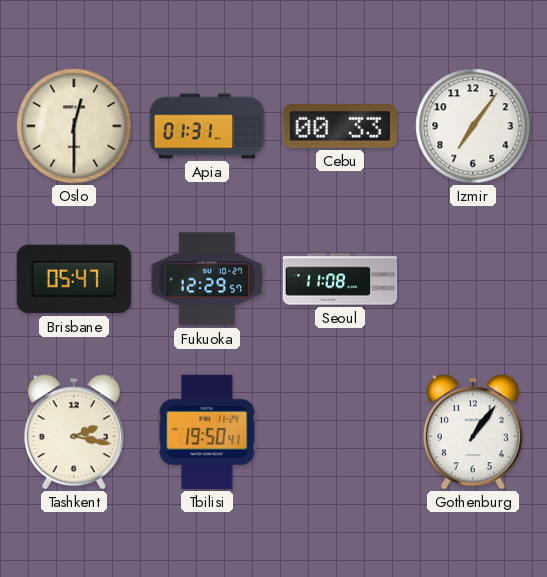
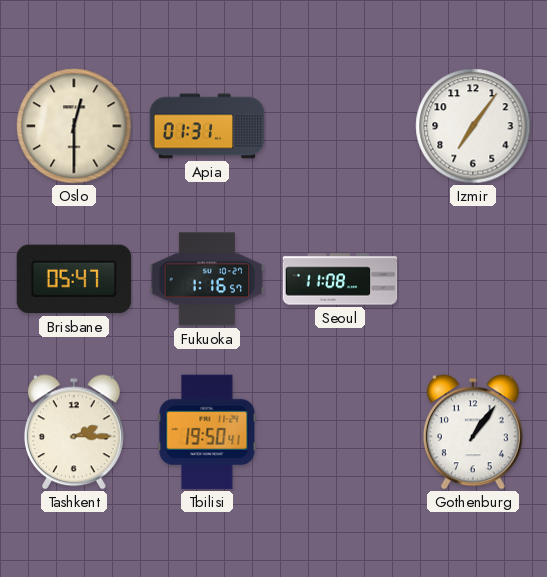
Cebu: 00:33 -> none
Fukuoka: 12:29 -> 1:16
Tashkent: 2:17 -> 2:15
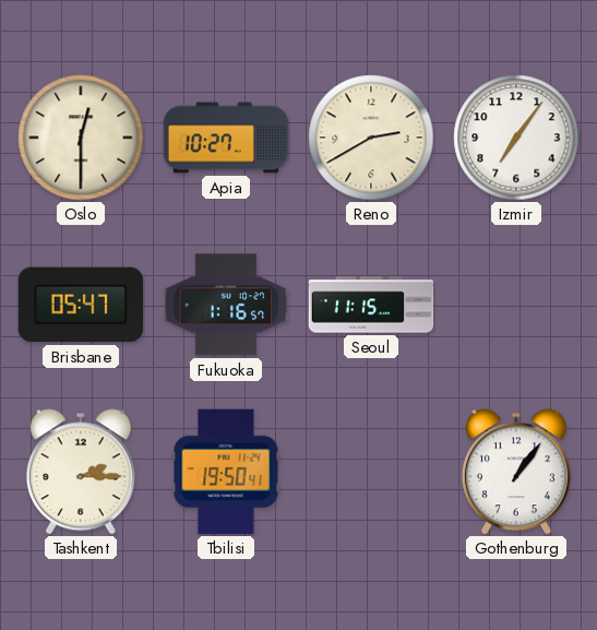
Apia: 01:31 -> 10:27
Reno: none -> 2:40
Seoul: 11:08 -> 11:15
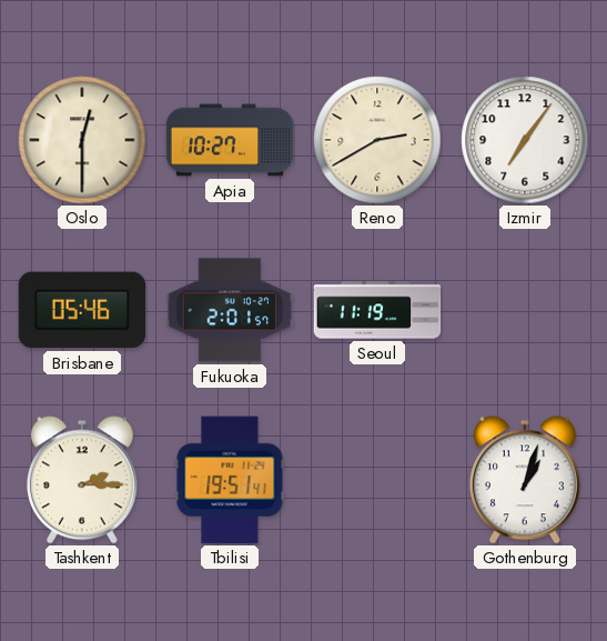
Brisbane: 05:47 -> 05:46
Fukuoka: 1:16 -> 2:01
Seoul: 11:15 -> 11:19
Tbilisi: 19:50 -> 19:51
Gothenburg: 1:06 -> 1:03
